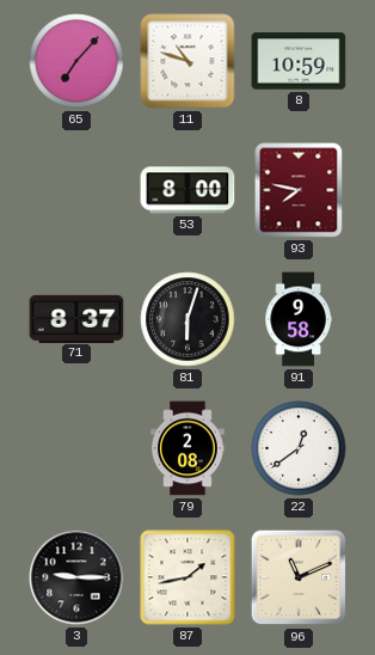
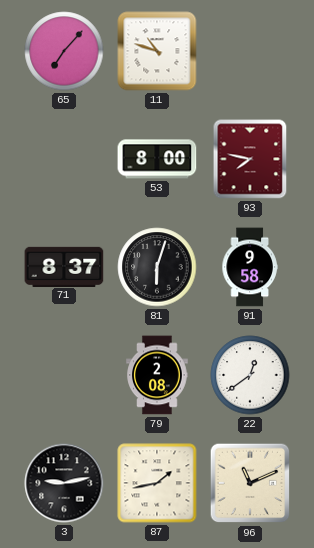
8: 10:59 -> none
3: 9:15 -> 9:13
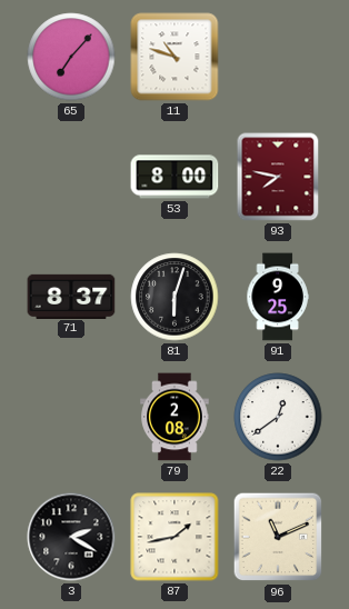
91: 9:58 -> 9:25
3: 9:13 -> 2:20
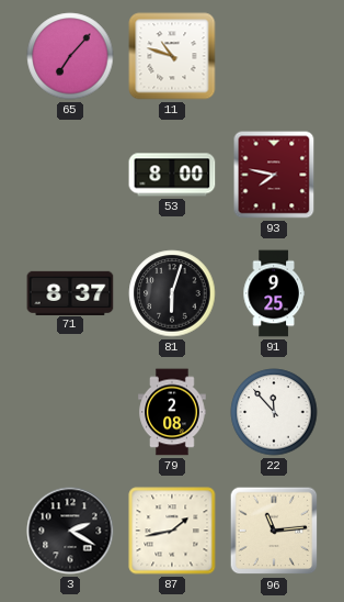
22: 12:39 -> 11:53
96: 11:11 -> 11:14
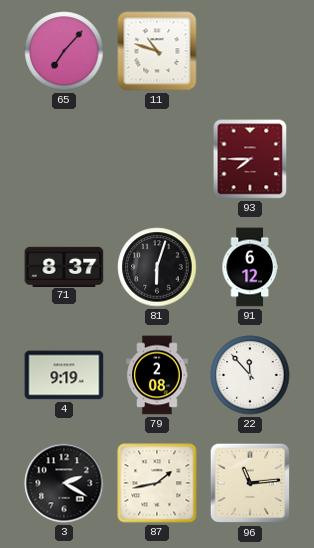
53: 8:00 -> none
93: 7:47 -> 7:45
91: 9:25 -> 6:12
4: none -> 9:19
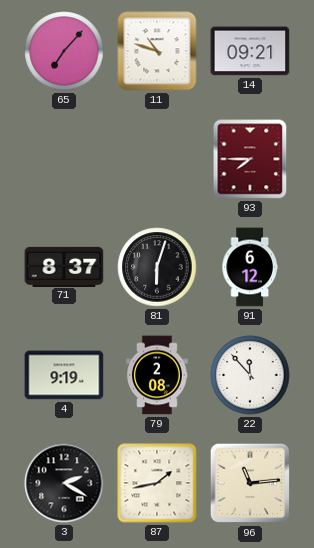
14: none -> 09:21
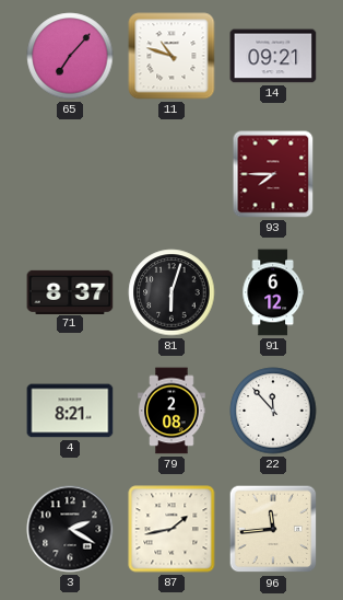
4: 9:19 -> 8:21
96: 11:14 -> 11:44
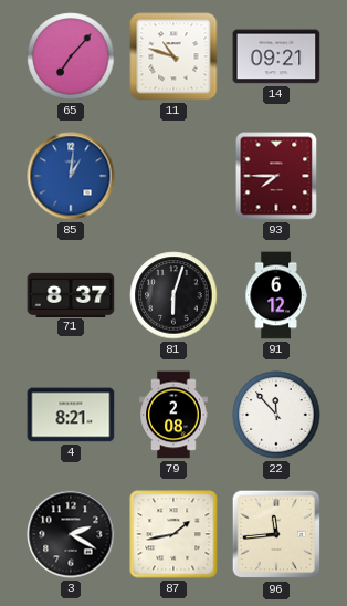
85: none -> 1:01
